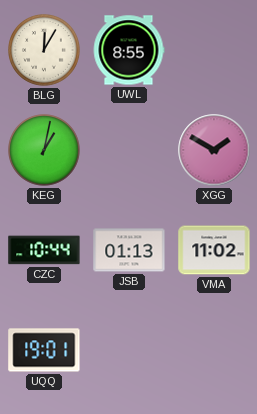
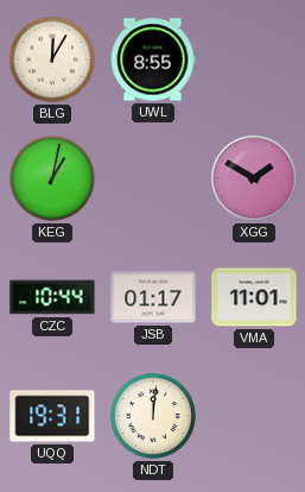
JSB: 01:13 -> 01:17
VMA: 11:02 -> 11:01
UQQ: 19:01 -> 19:31
NDT: none -> 12:01
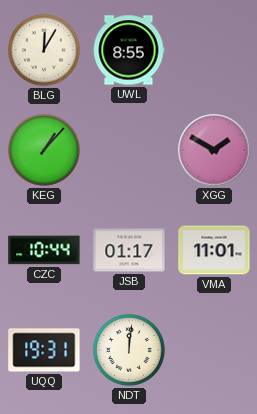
KEG: 1:02 -> 1:07
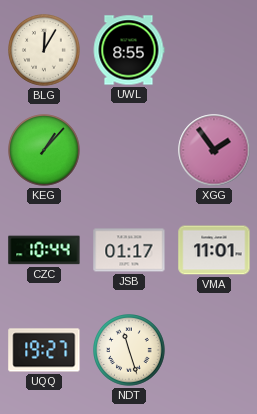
XGG: 1:50 -> 1:54
UQQ: 19:31 -> 19:27
NDT: 12:01 -> 11:27
